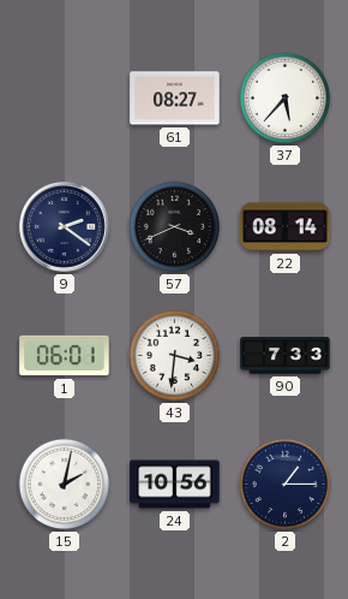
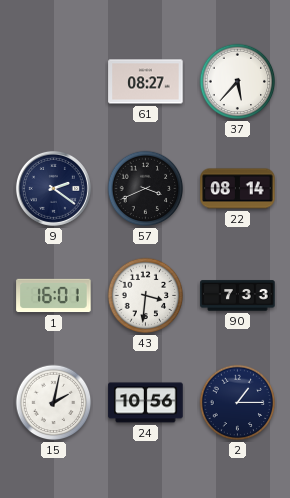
1: 06:01 -> 16:01
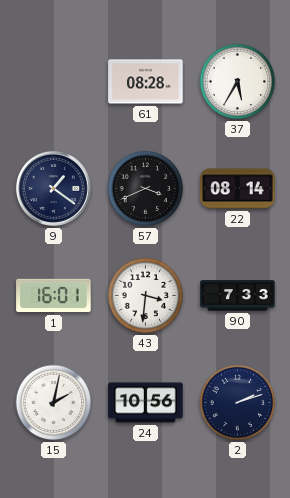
61: 08:27 -> 08:28
37: 5:37 -> 5:35
9: 2:21 -> 1:21
2: 1:15 -> 2:12
